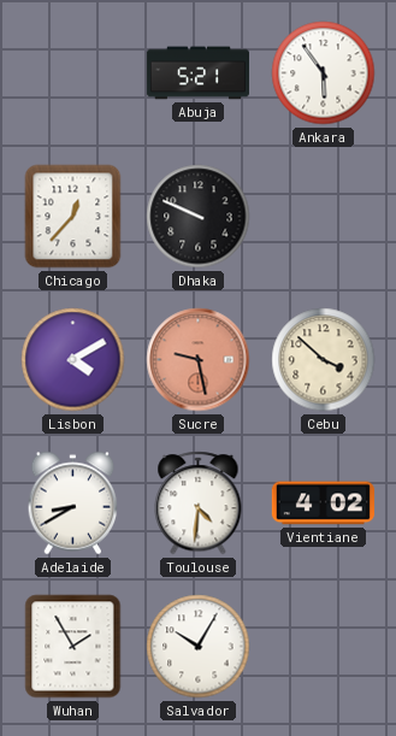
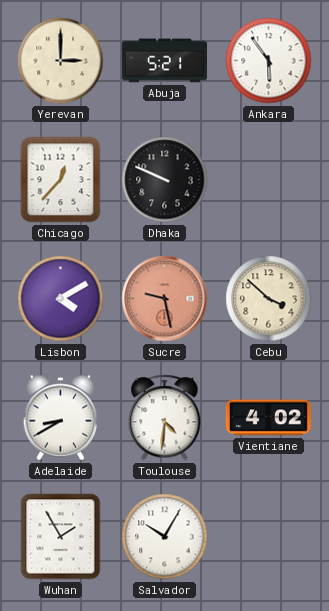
Yerevan: none -> 3:00
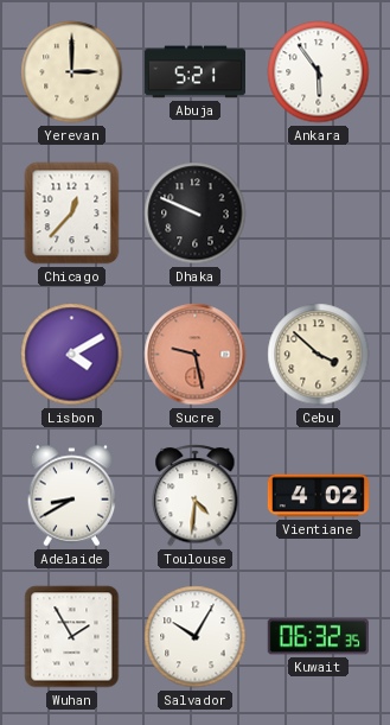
Kuwait: none -> 06:32
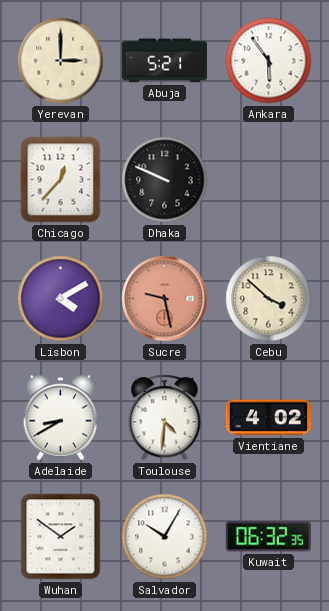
Wuhan: 1:55 -> 1:51
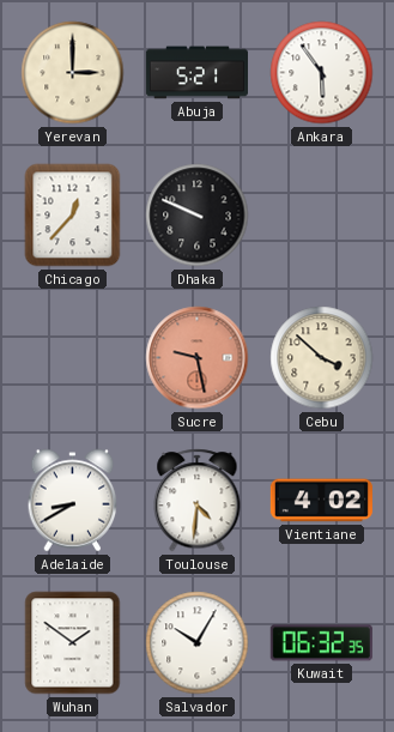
Lisbon: 4:10 -> none
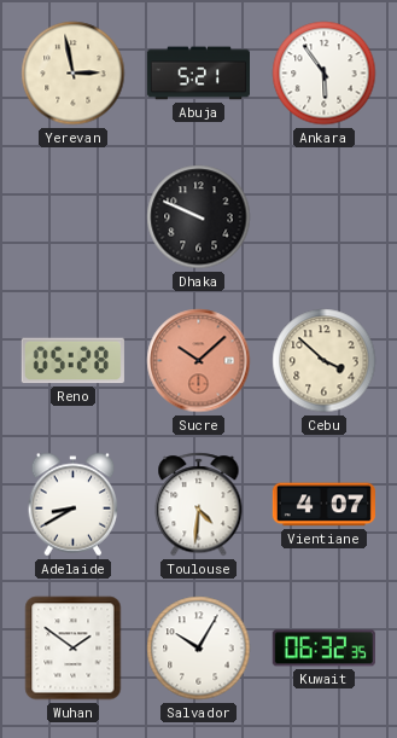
Yerevan: 3:00 -> 2:58
Chicago: 12:37 -> none
Reno: none -> 05:28
Sucre: 9:28 -> 10:08
Vientiane: 4:02 -> 4:07
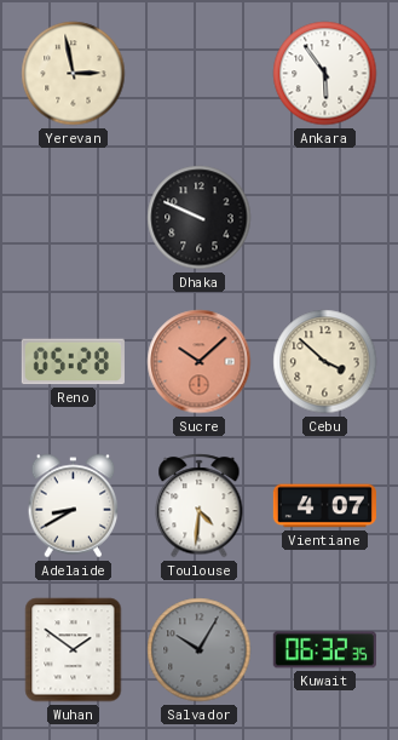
Abuja: 5:21 -> none
Salvador dial: white -> grey
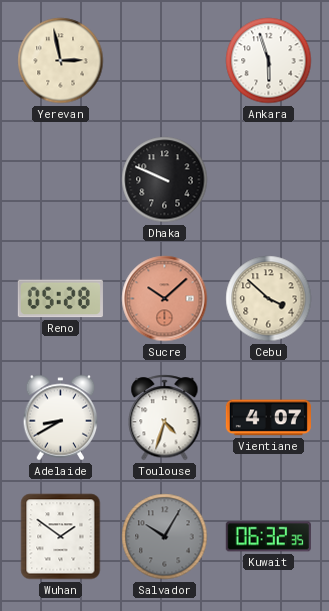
Ankara: 5:54 -> 5:57
Toulouse: 4:31 -> 4:33
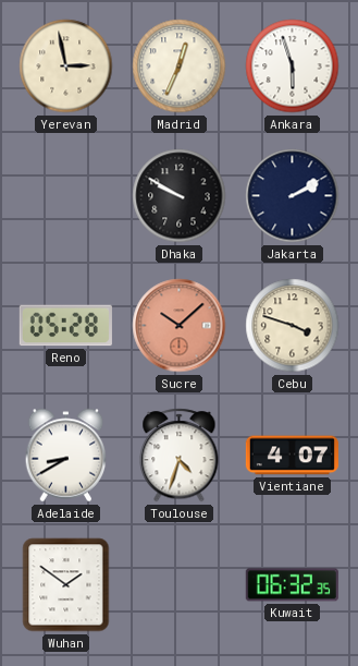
Madrid: none -> 12:34
Dhaka: 9:49 -> 9:50
Jakarta: none -> 2:10
Cebu: 3:52 -> 3:48
Salvador: 10:05 -> none
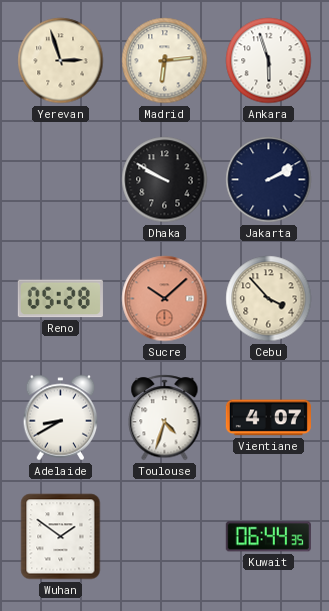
Yerevan: 2:58 -> 2:57
Madrid: 12:34 -> 6:14
Cebu: 3:48 -> 3:53
Kuwait: 06:32 -> 06:44
